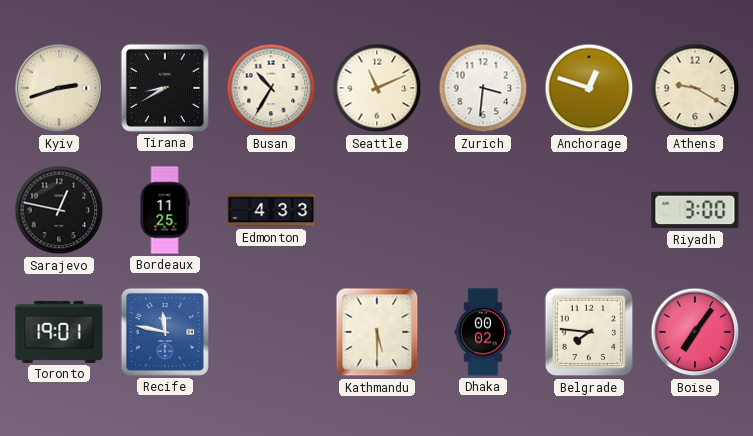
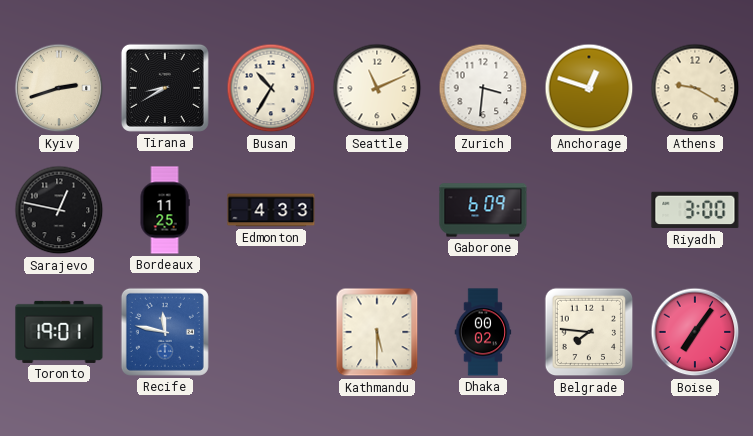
Gaborone: none -> 6:09
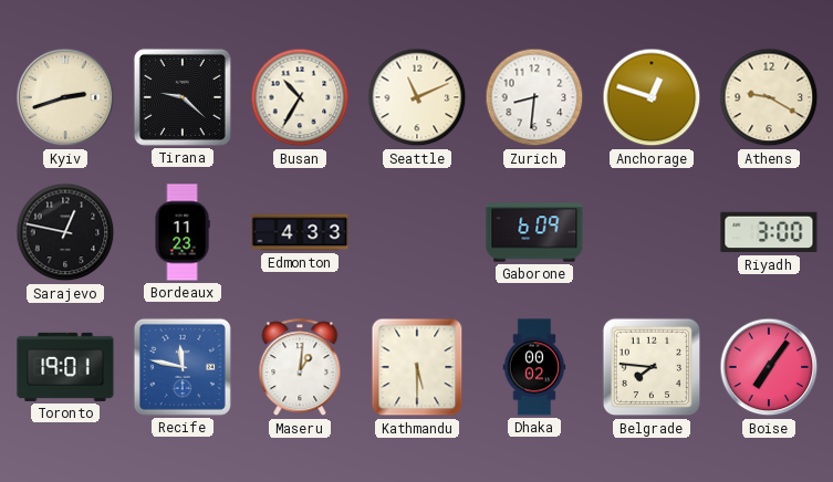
Tirana: 8:40 -> 9:22
Zurich: 3:31 -> 8:31
Bordeaux: 11:25 -> 11:23
Maseru: none -> 1:01
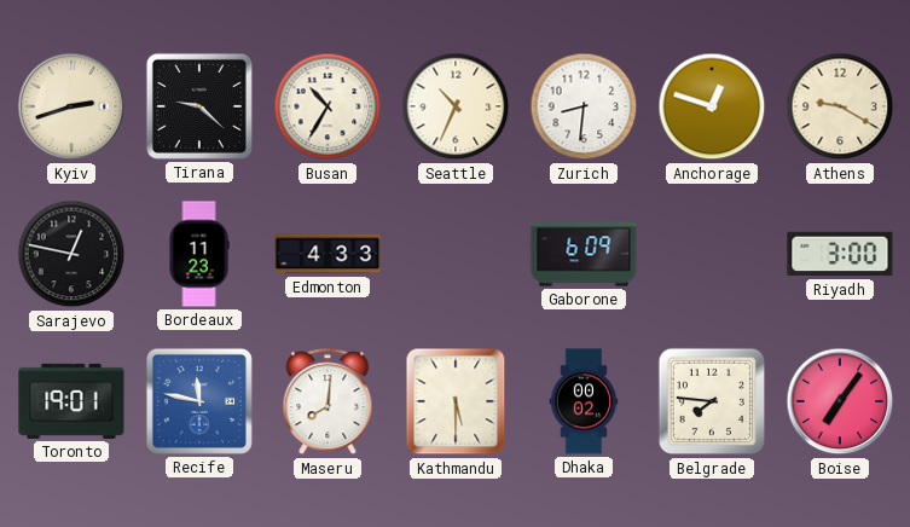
Seattle: 11:11 -> 10:34
Maseru: 1:01 -> 8:01
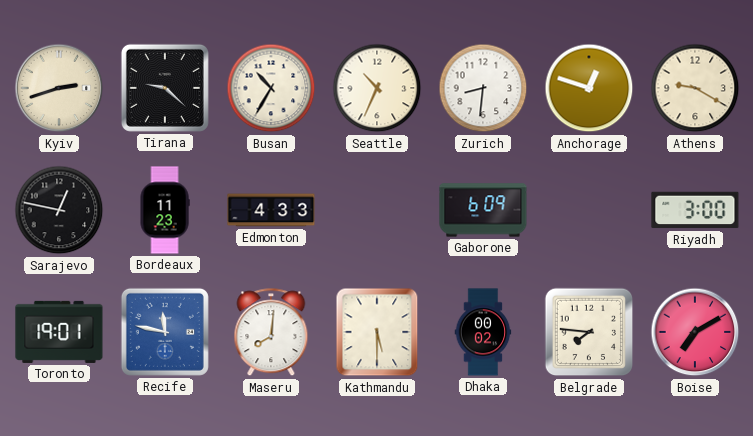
Boise: 7:06 -> 7:10
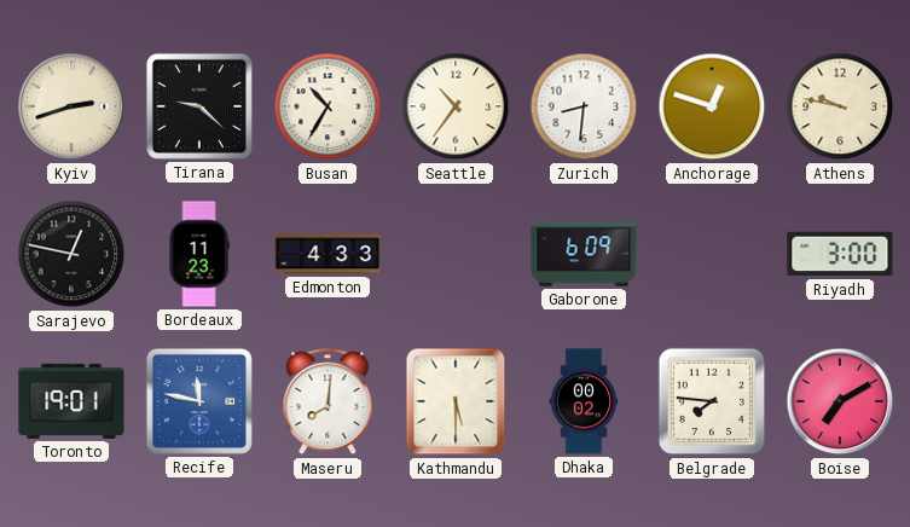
Seattle: 10:34 -> 10:36
Athens: 9:20 -> 9:47
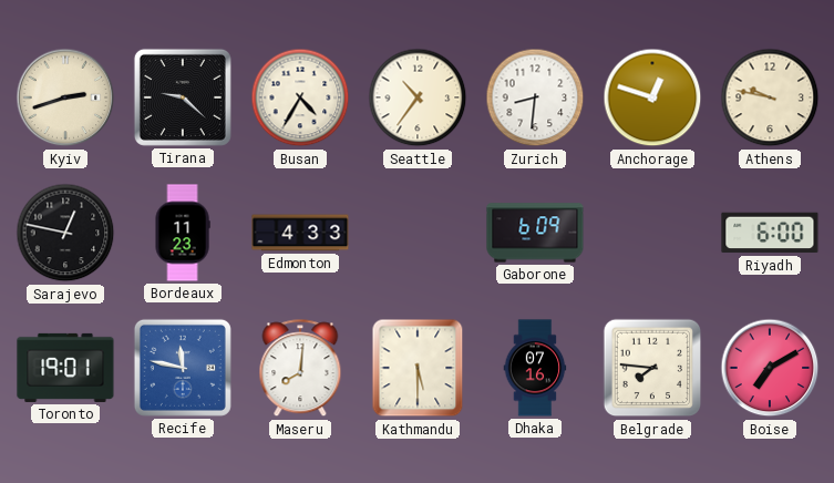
Busan: 10:35 -> 4:35
Riyadh: 3:00 -> 6:00
Dhaka: 00:02 -> 07:16
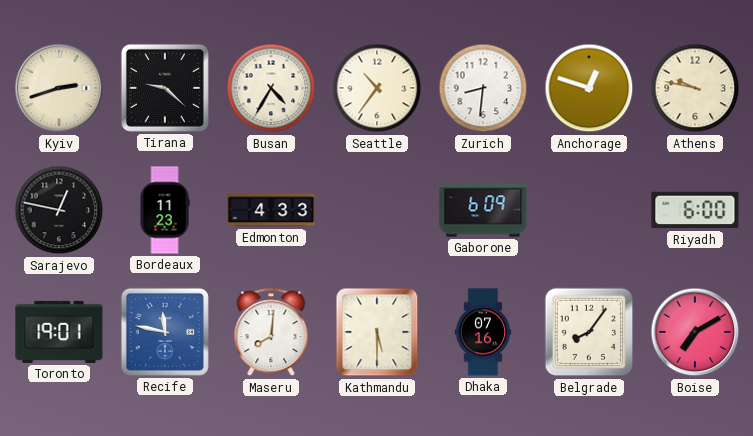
Belgrade: 7:46 -> 8:06
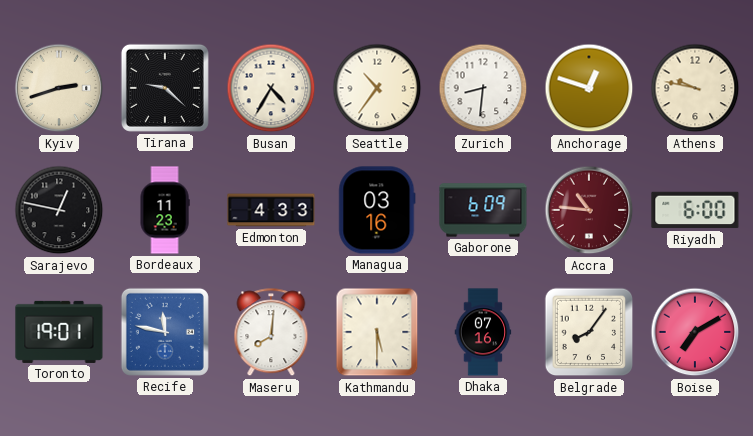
Managua: none -> 03:16
Accra: none -> 10:46
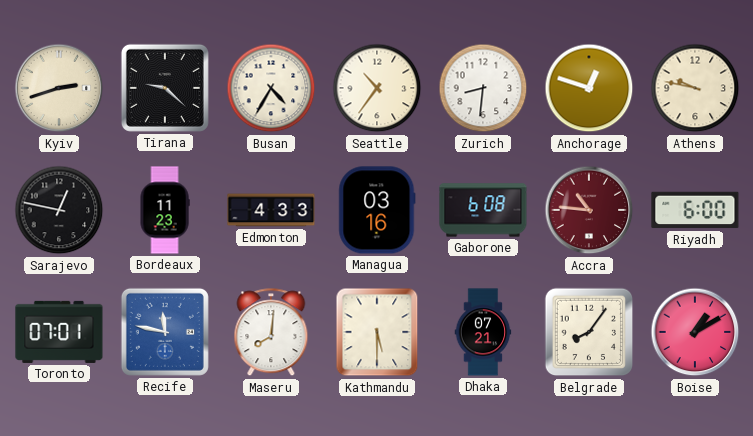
Gaborone: 6:09 -> 6:08
Toronto: 19:01 -> 07:01
Dhaka: 07:16 -> 07:21
Boise: 7:10 -> 1:10
